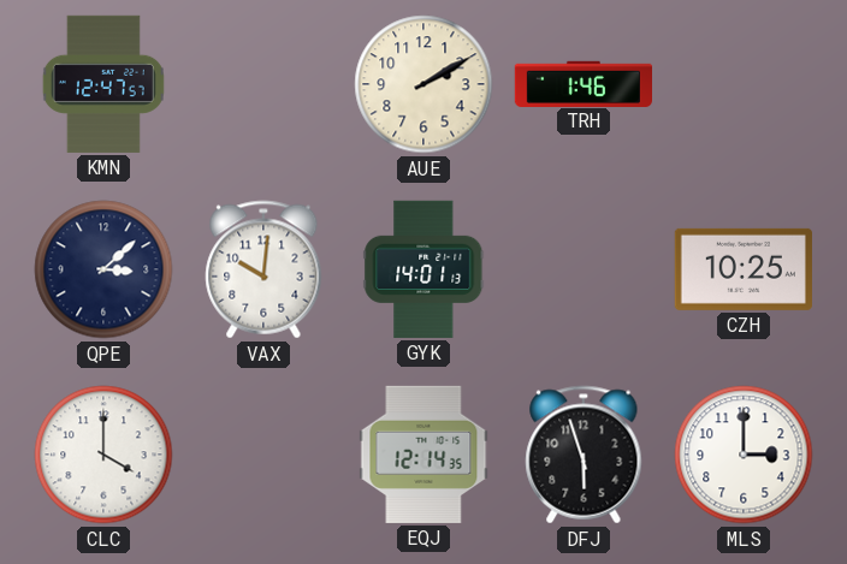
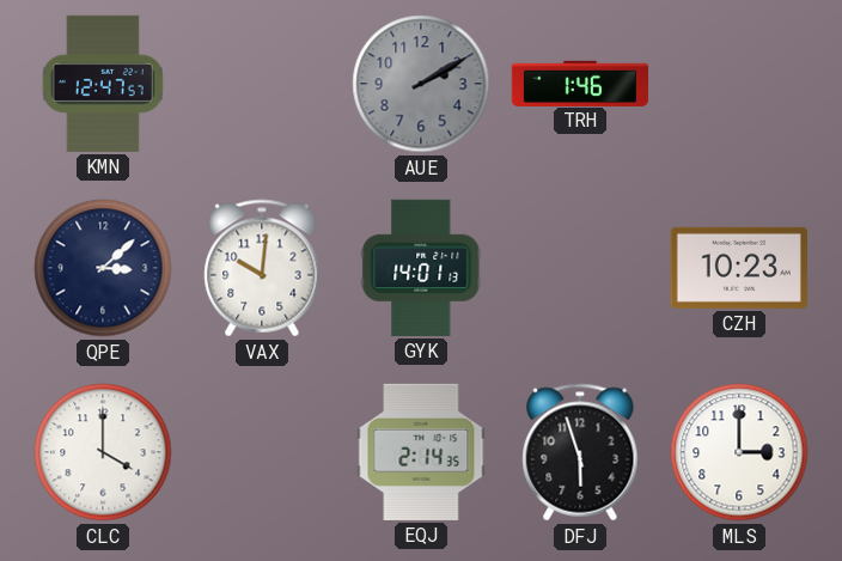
AUE dial: cream -> grey
CZH: 10:25 -> 10:23
EQJ: 12:14 -> 2:14
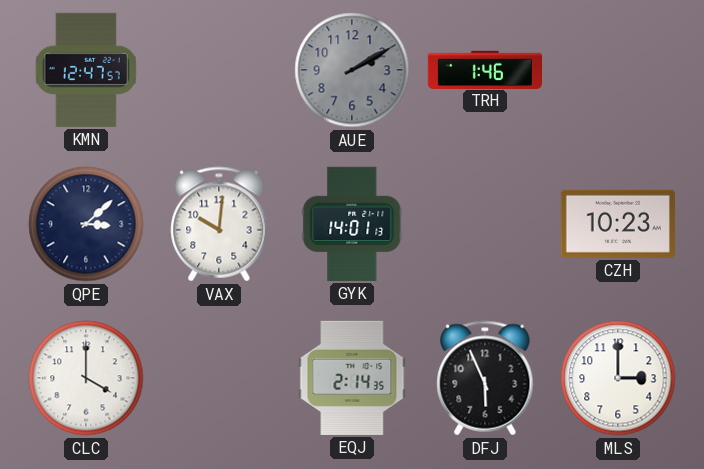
DFJ: 5:57 -> 5:56
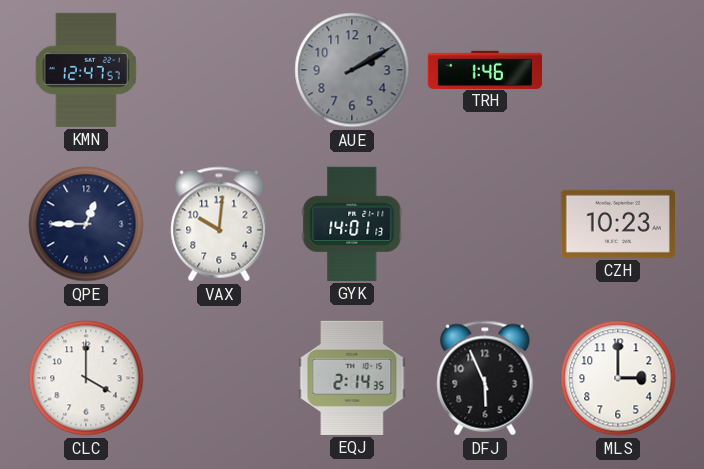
QPE: 3:08 -> 12:45
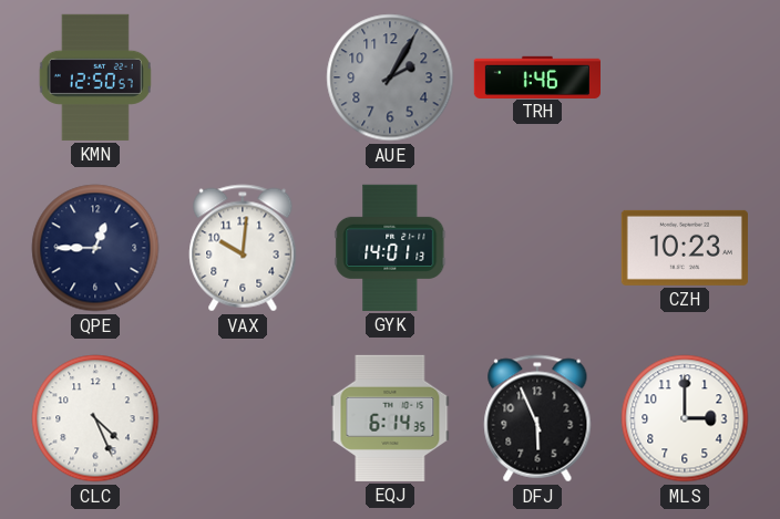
KMN: 12:47 -> 12:50
AUE: 2:10 -> 2:05
CLC: 4:00 -> 4:26
EQJ: 2:14 -> 6:14
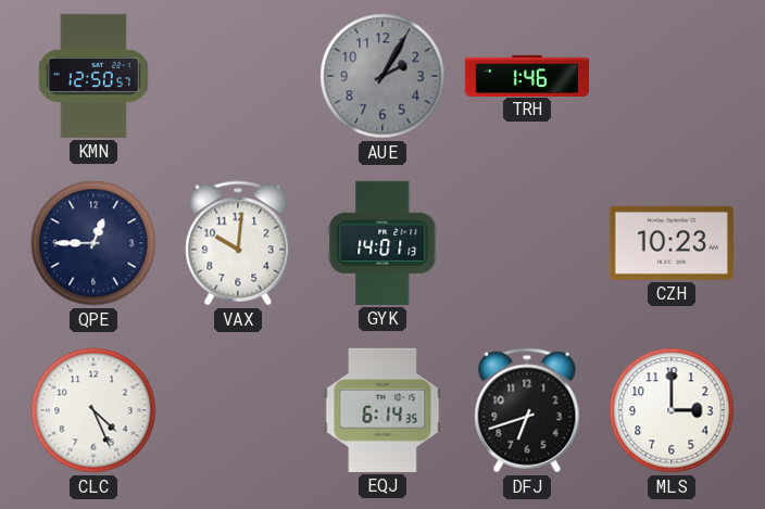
DFJ: 5:56 -> 6:42
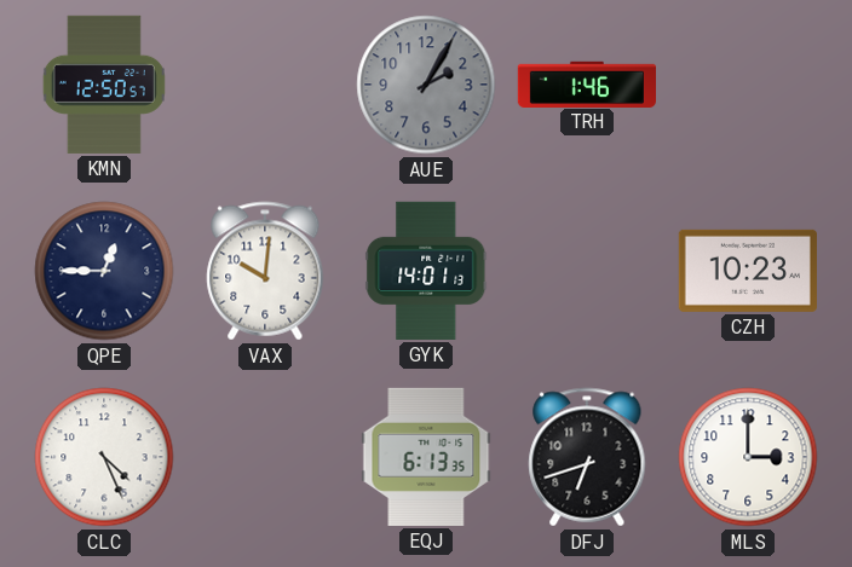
EQJ: 6:14 -> 6:13
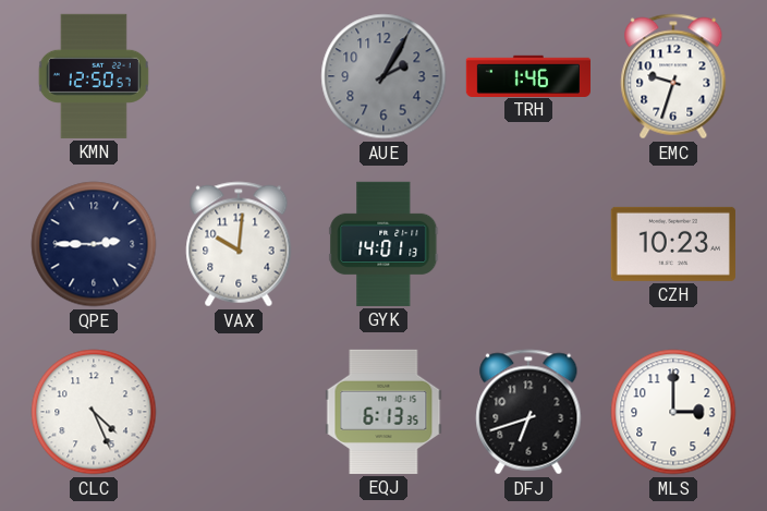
EMC: none -> 9:33
QPE: 12:45 -> 2:45
